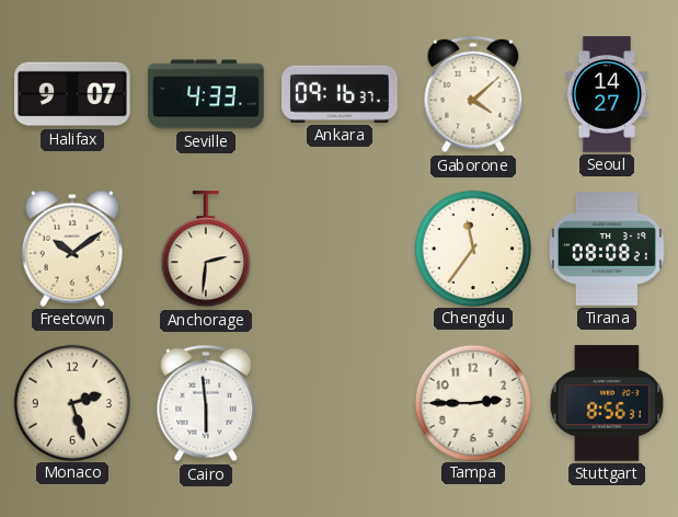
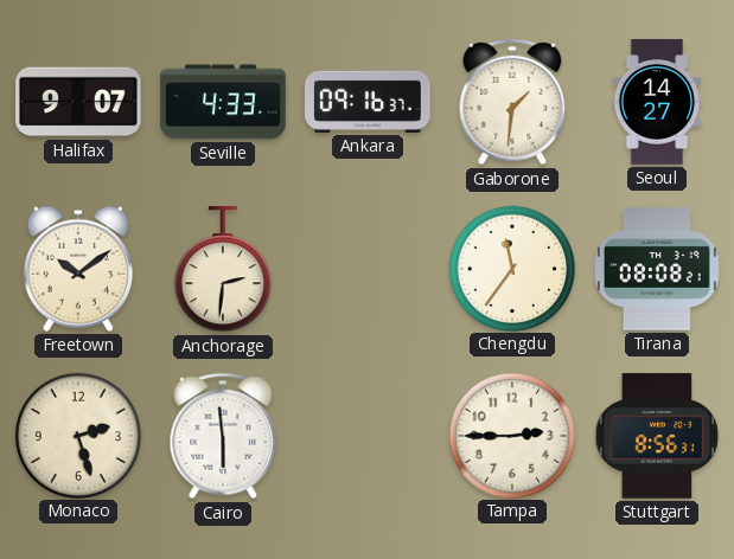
Gaborone: 4:08 -> 1:31
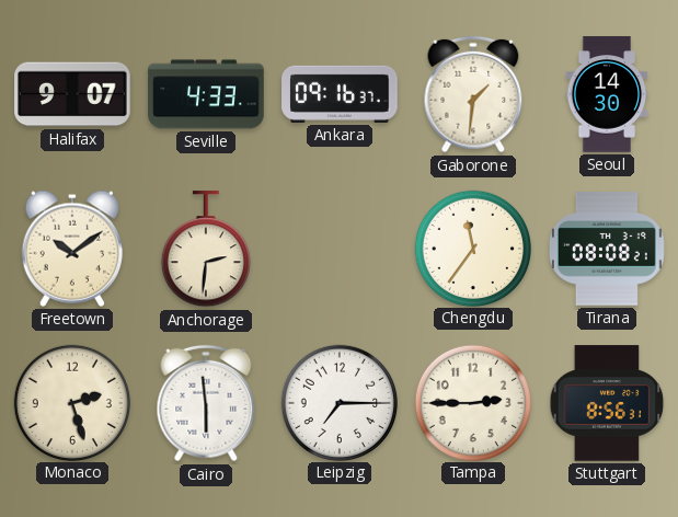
Seoul: 14:27 -> 14:30
Leipzig: none -> 7:15
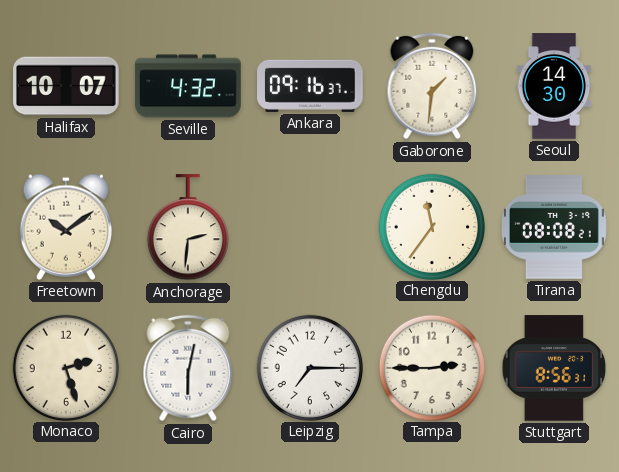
Halifax: 9:07 -> 10:07
Seville: 4:33 -> 4:32
Cairo: 5:59 -> 6:02
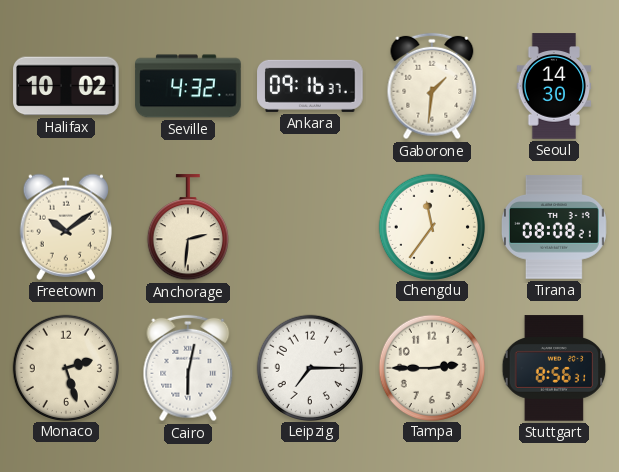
Halifax: 10:07 -> 10:02
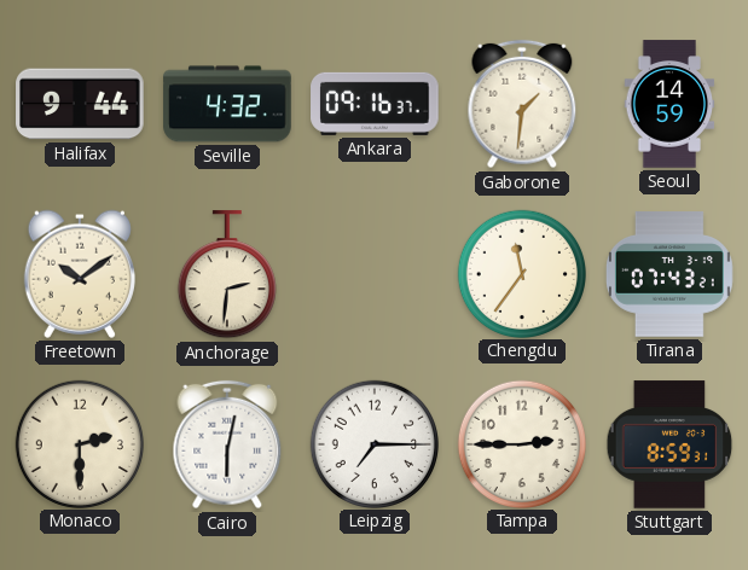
Halifax: 10:02 -> 9:44
Seoul: 14:30 -> 14:59
Tirana: 08:08 -> 07:43
Monaco: 2:27 -> 2:30
Stuttgart: 8:56 -> 8:59
